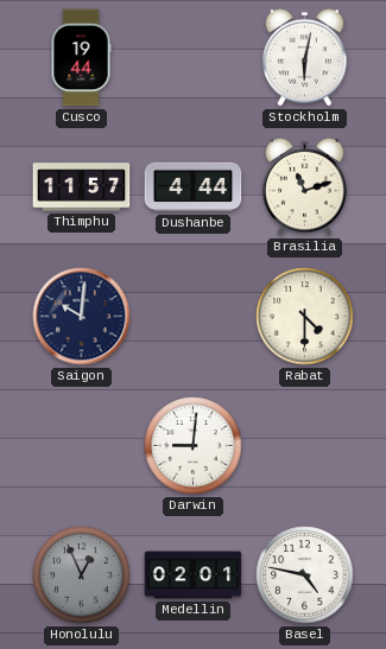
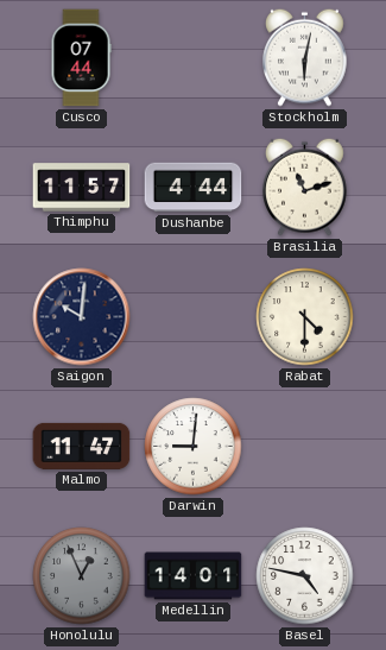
Cusco: 19:44 -> 07:44
Malmo: none -> 11:47
Medellin: 02:01 -> 14:01
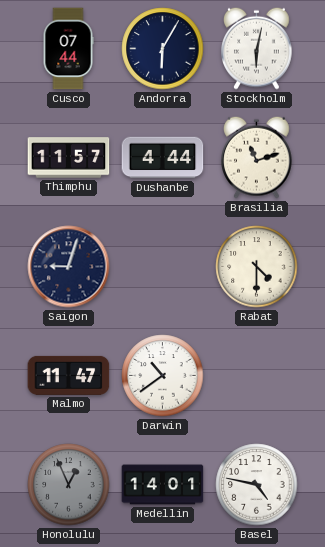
Andorra: none -> 6:05
Saigon: 10:01 -> 9:03
Darwin: 9:01 -> 10:39
